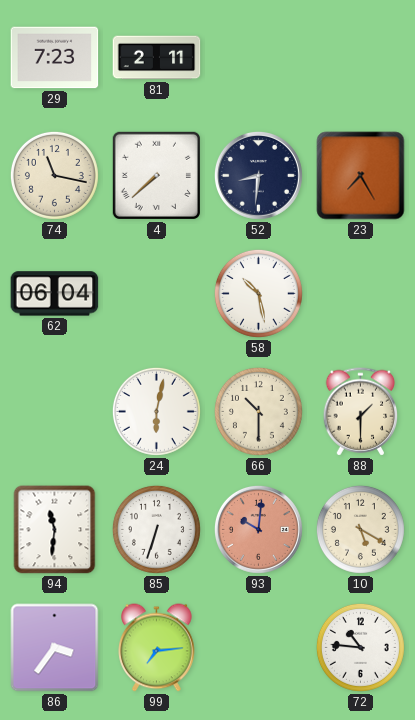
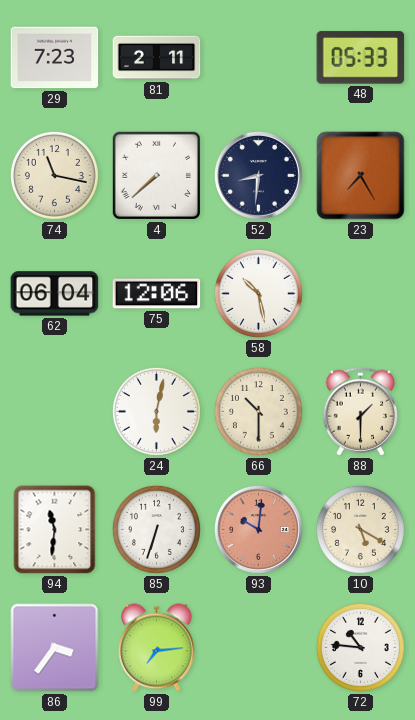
48: none -> 05:33
75: none -> 12:06
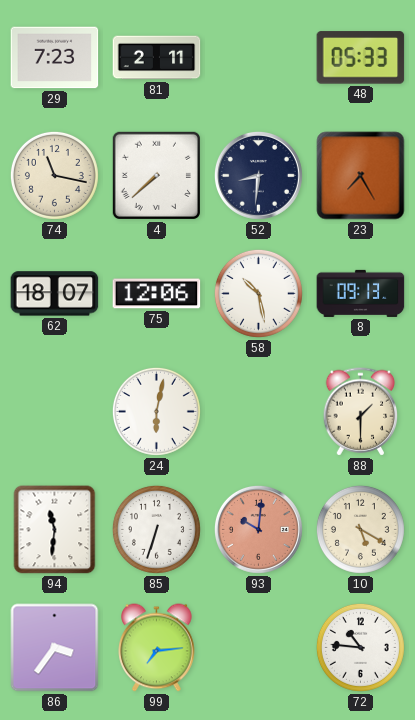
62: 06:04 -> 18:07
8: none -> 09:13
66: 10:30 -> none
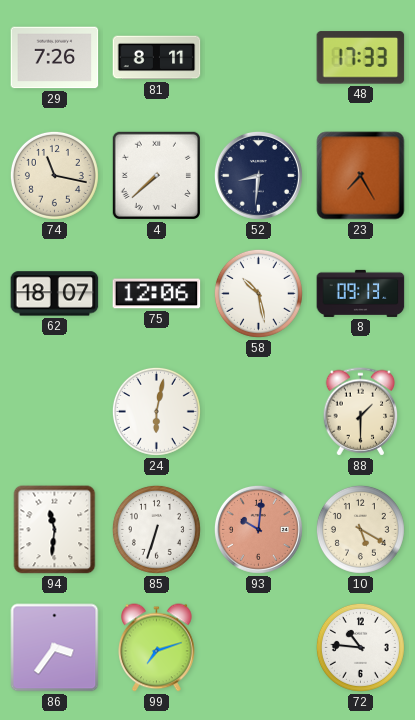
29: 7:23 -> 7:26
81: 2:11 -> 8:11
48: 05:33 -> 17:33
99: 7:14 -> 7:12
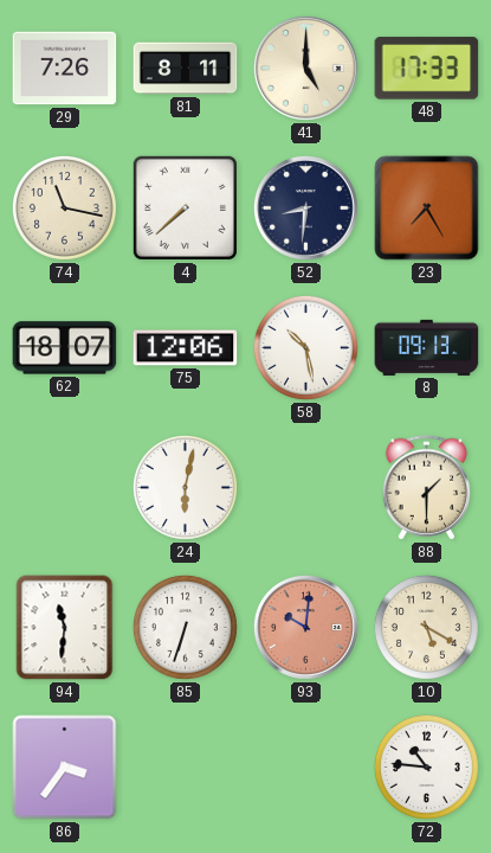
41: none -> 5:00
99: 7:12 -> none
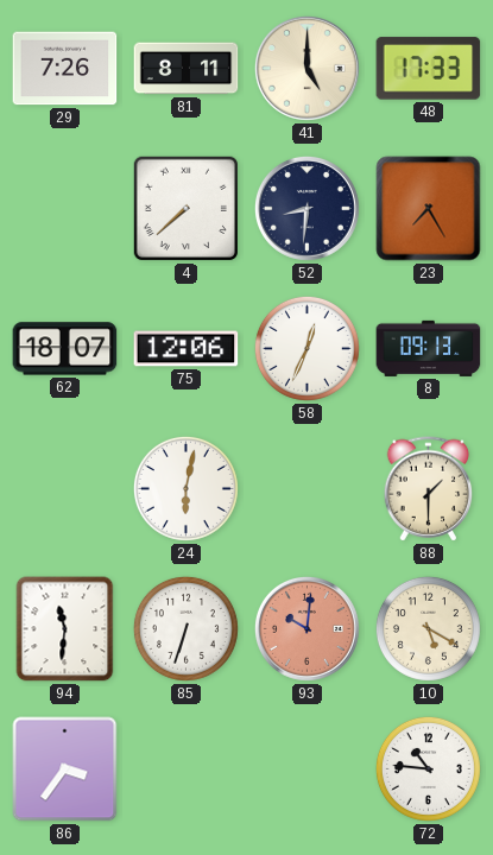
74: 11:17 -> none
58: 10:28 -> 12:34
